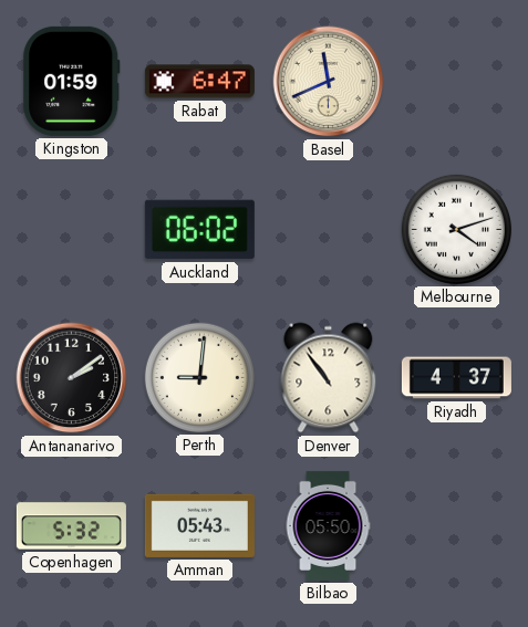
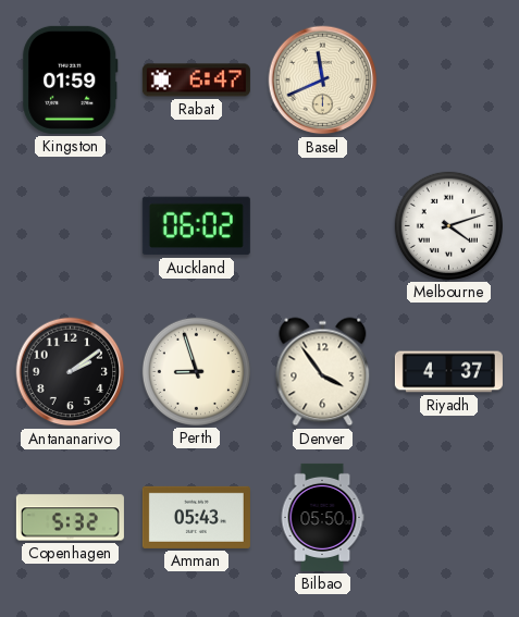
Perth: 9:01 -> 8:57
Denver: 10:54 -> 3:54
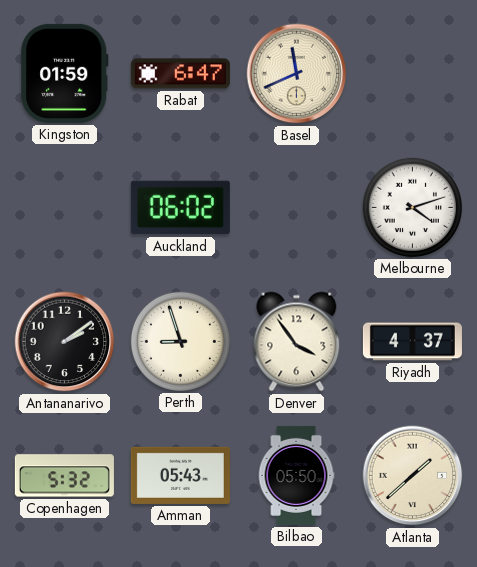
Atlanta: none -> 1:38
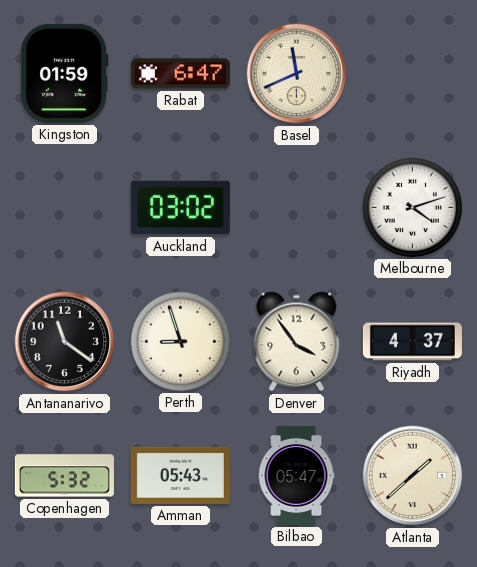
Auckland: 06:02 -> 03:02
Antananarivo: 2:09 -> 11:21
Bilbao: 05:50 -> 05:47
